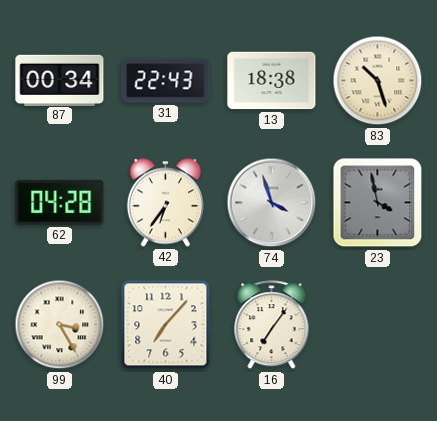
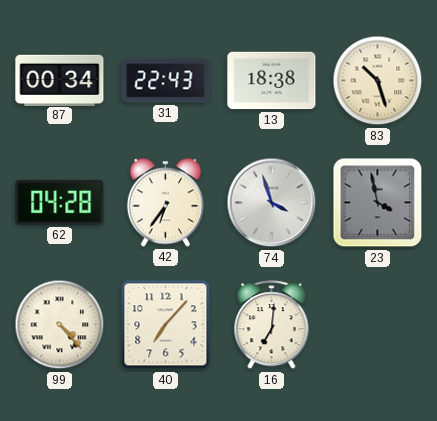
99: 3:25 -> 4:23
16: 7:06 -> 7:01
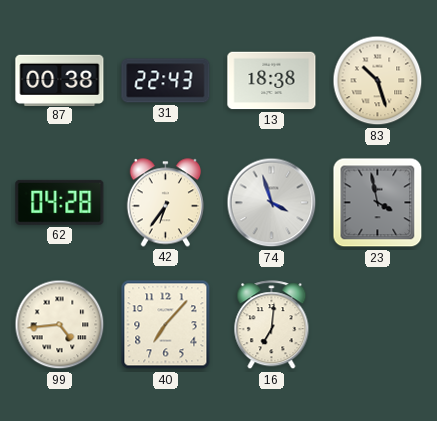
87: 00:34 -> 00:38
99: 4:23 -> 4:44
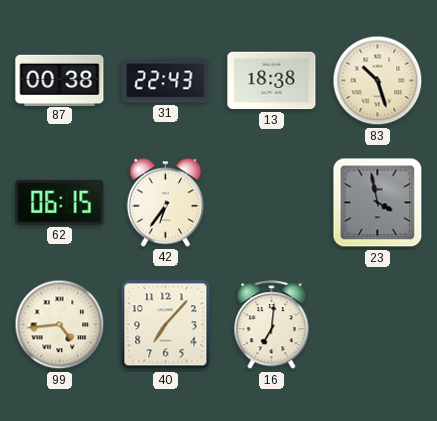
62: 04:28 -> 06:15
74: 3:57 -> none
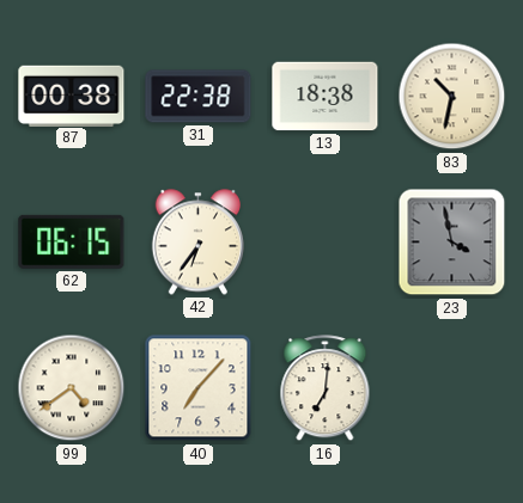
31: 22:43 -> 22:38
83: 10:27 -> 10:32
99: 4:44 -> 4:39
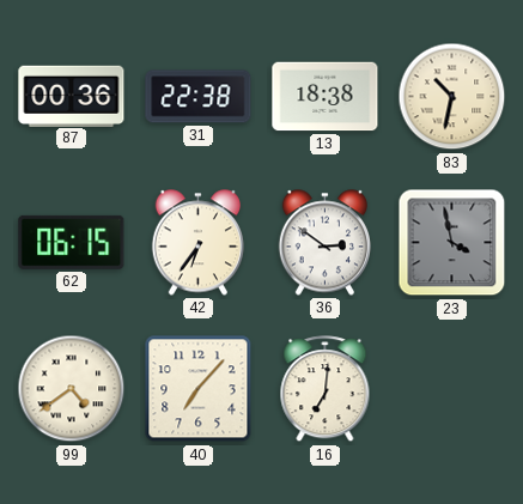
87: 00:38 -> 00:36
36: none -> 2:51
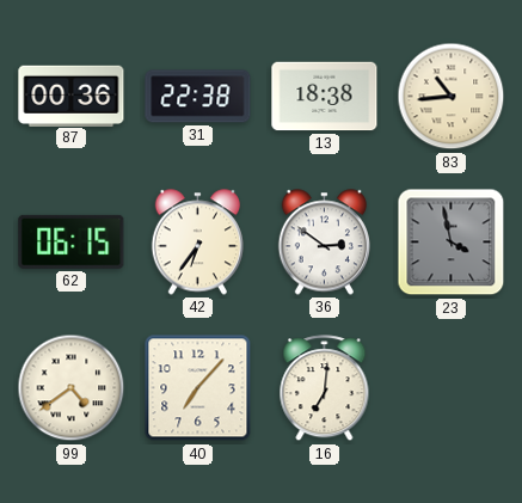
83: 10:32 -> 10:44
